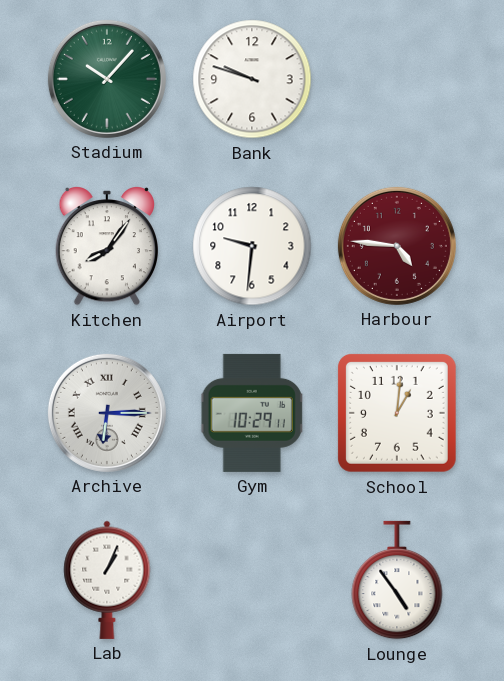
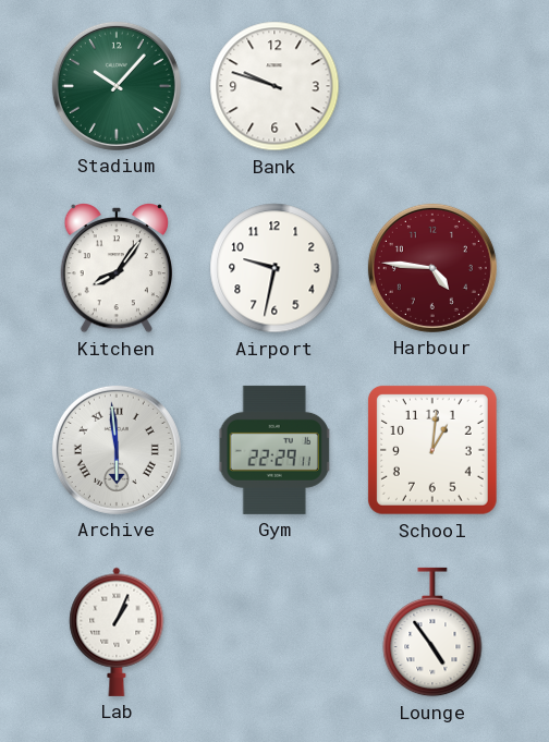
Airport: 9:31 -> 9:32
Archive: 6:15 -> 5:59
Gym: 10:29 -> 22:29
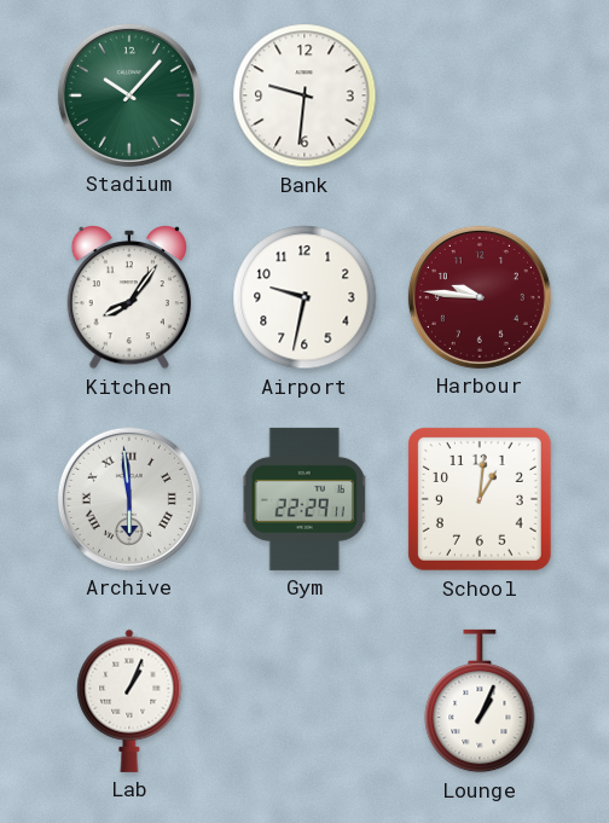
Bank: 9:48 -> 9:31
Harbour: 4:46 -> 9:46
Lounge: 4:54 -> 1:04
